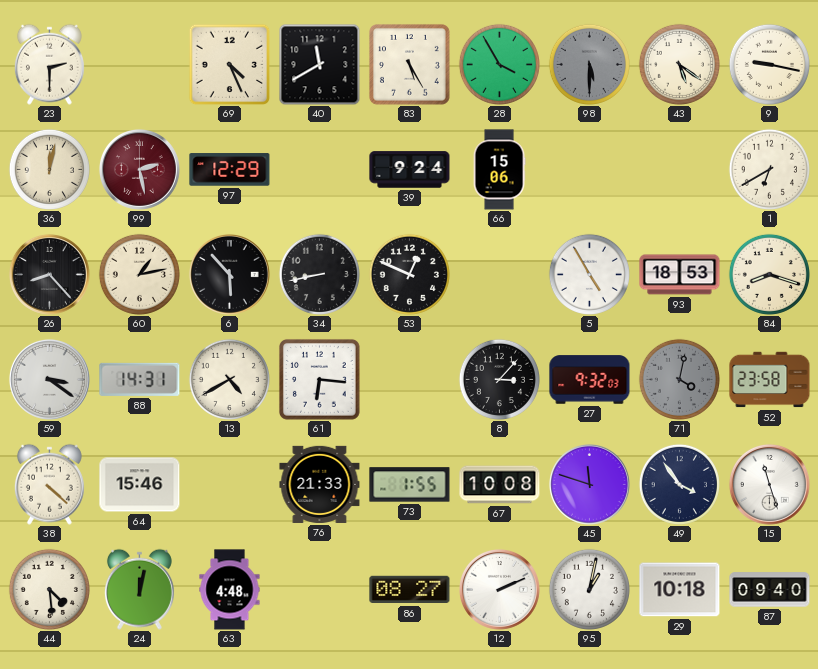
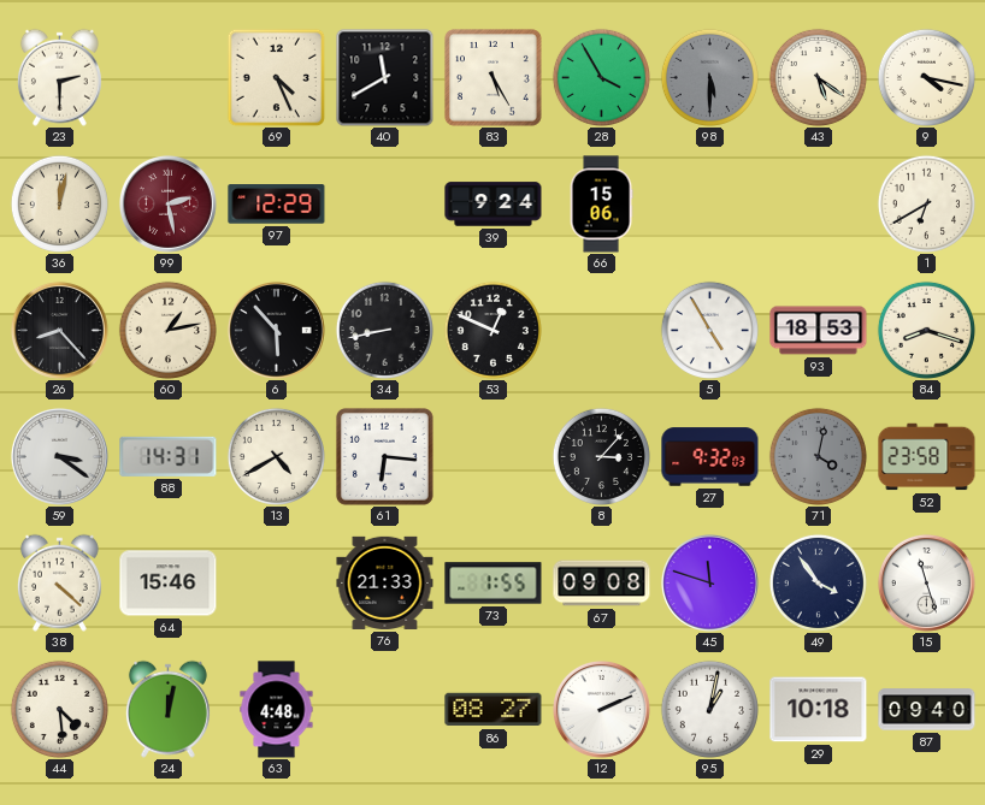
9: 9:17 -> 4:17
67: 10:08 -> 09:08
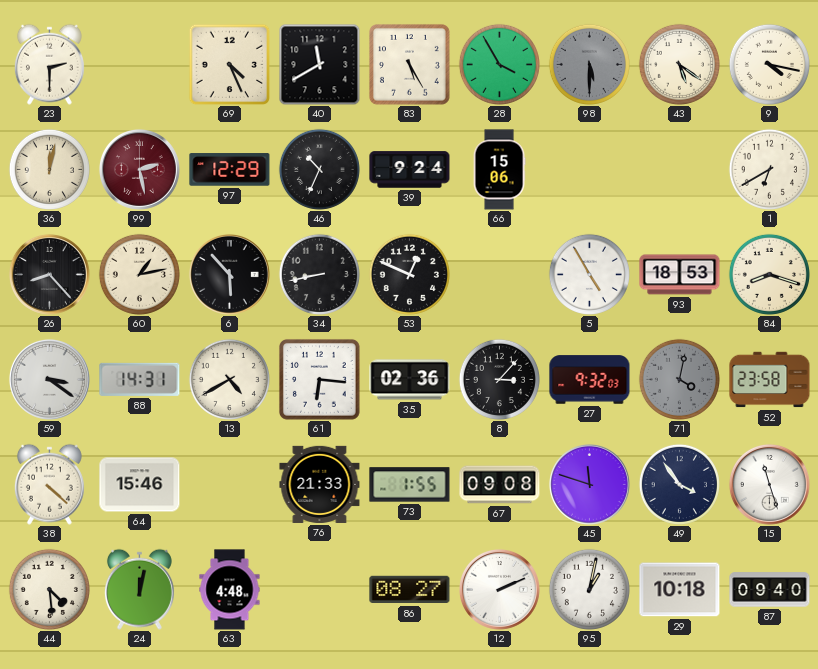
46: none -> 10:34
35: none -> 02:36
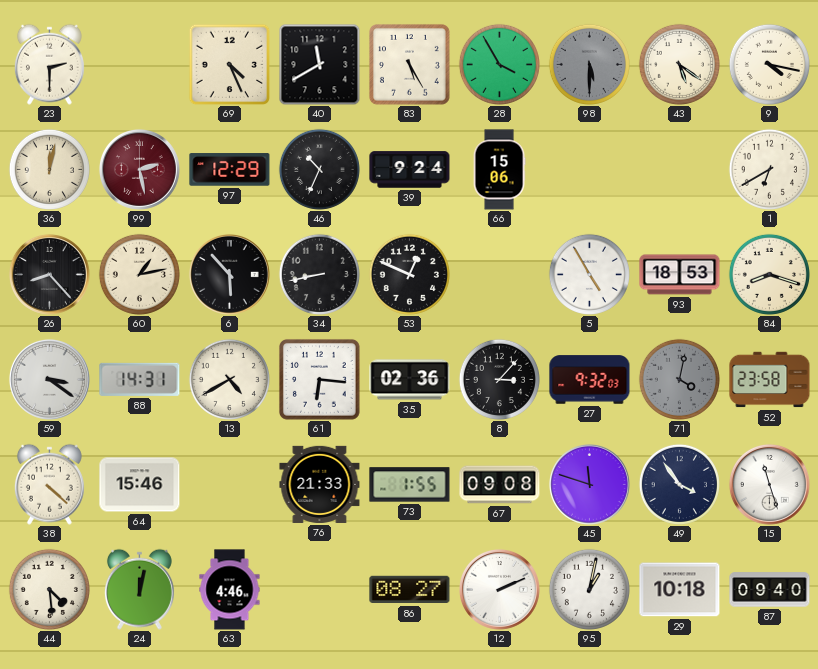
63: 4:48 -> 4:46
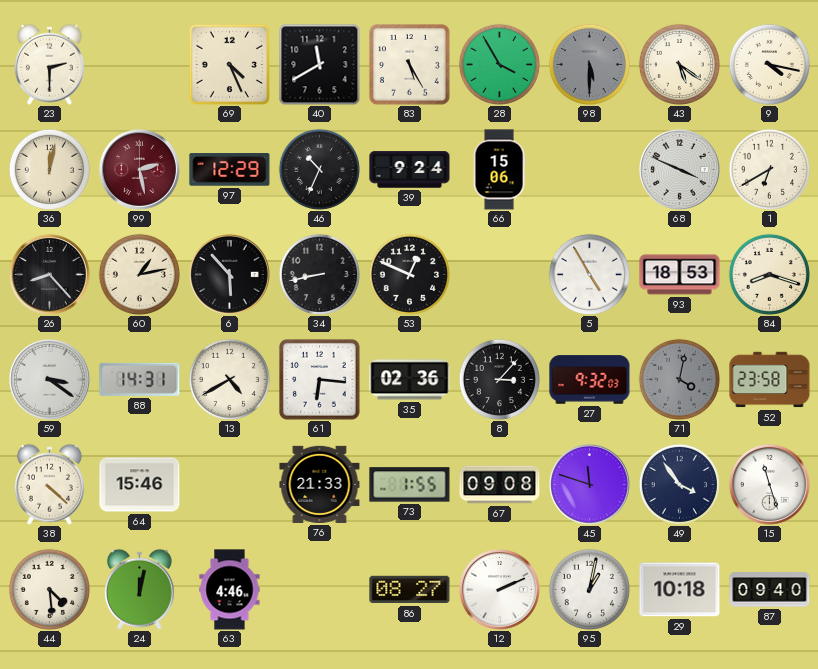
68: none -> 3:49
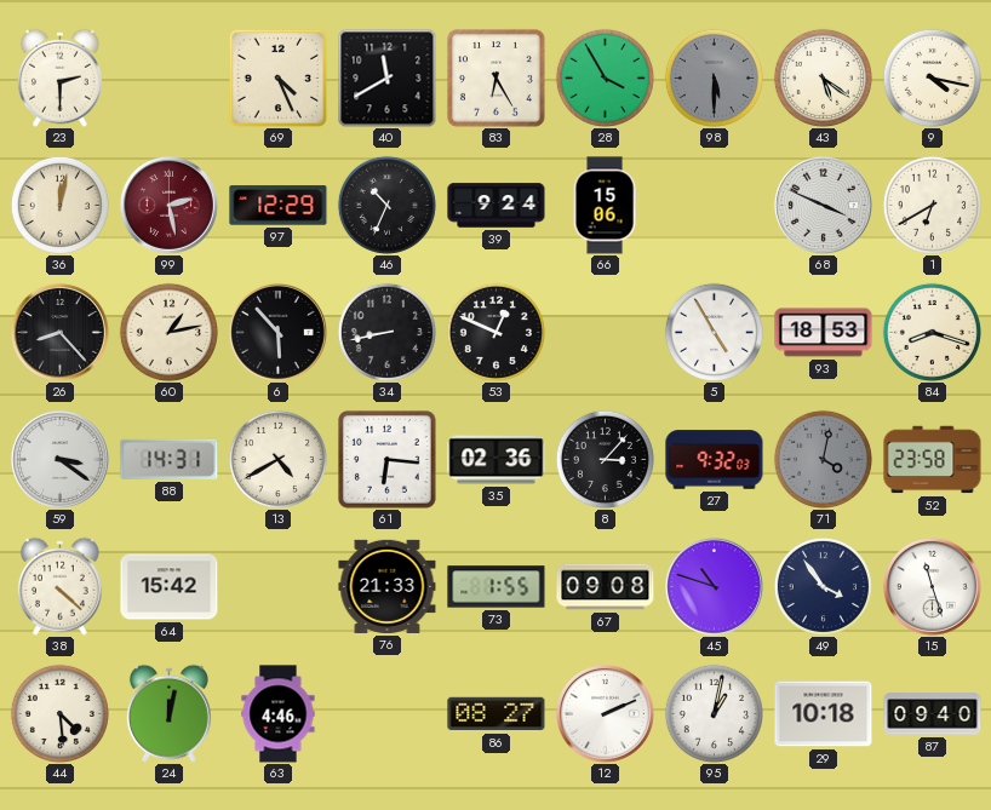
83: 5:25 -> 6:25
64: 15:46 -> 15:42
45: 11:48 -> 10:48
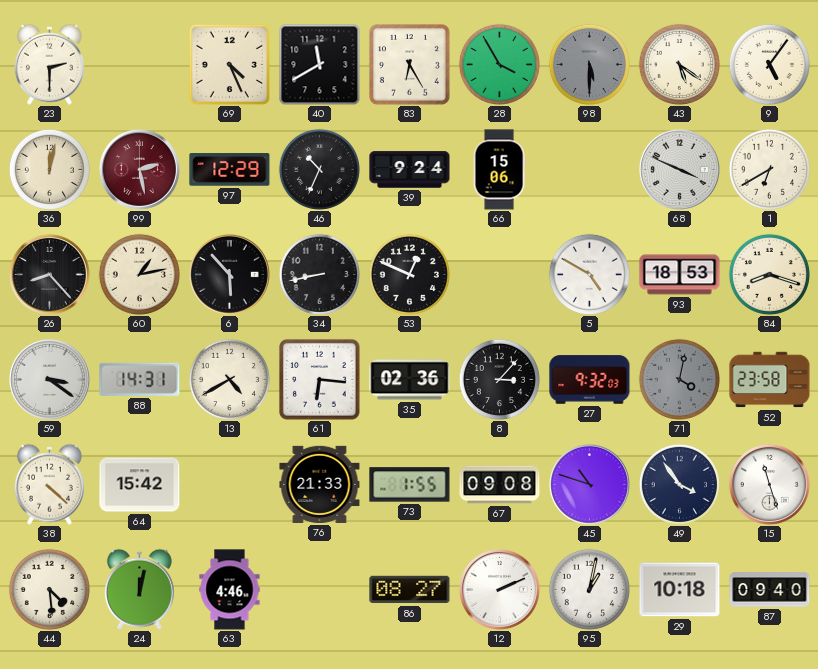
9: 4:17 -> 5:06
5: 4:55 -> 4:50
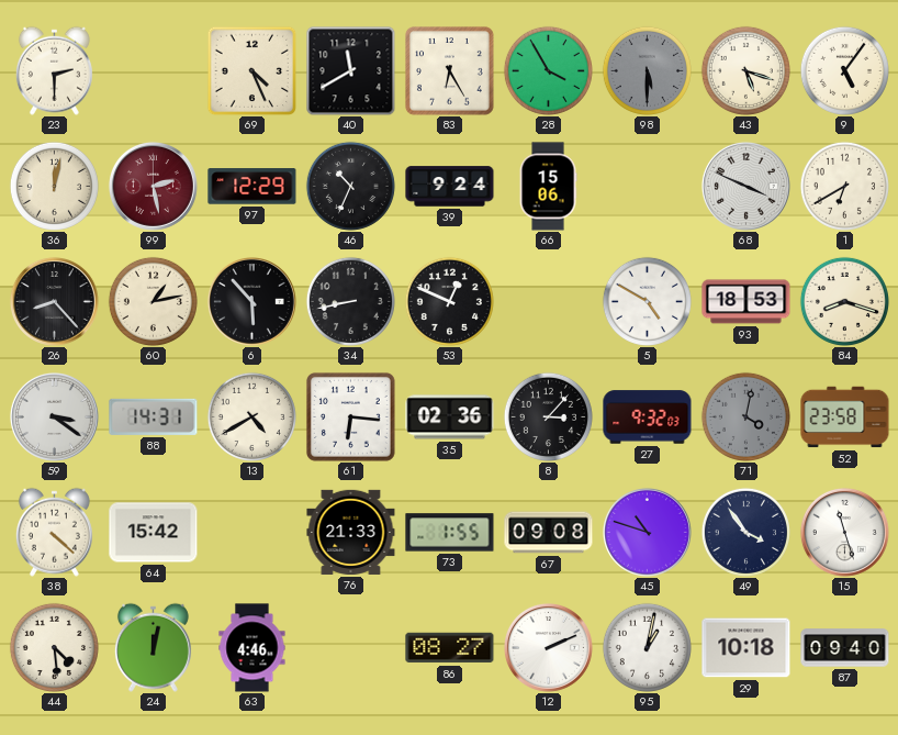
43: 5:21 -> 5:18
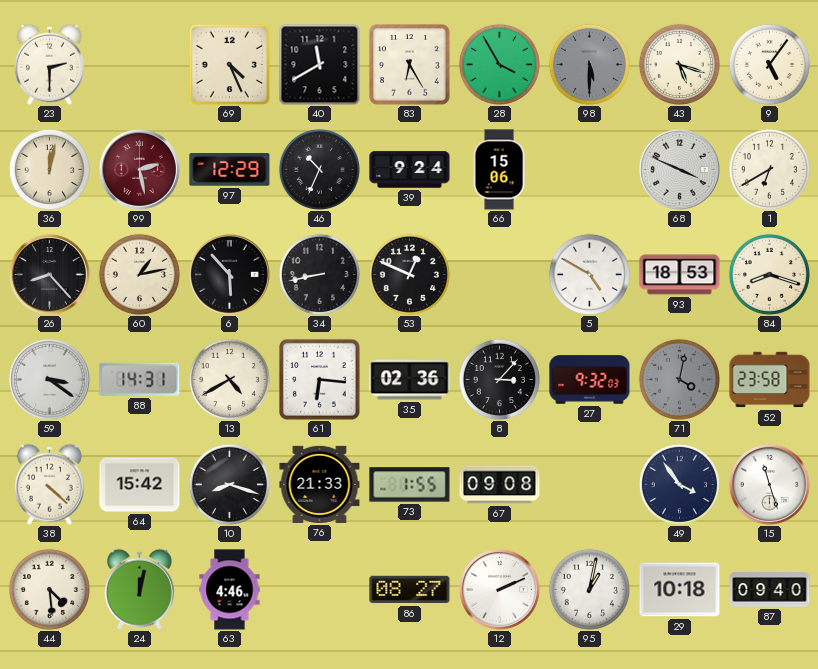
10: none -> 8:18
45: 10:48 -> none
